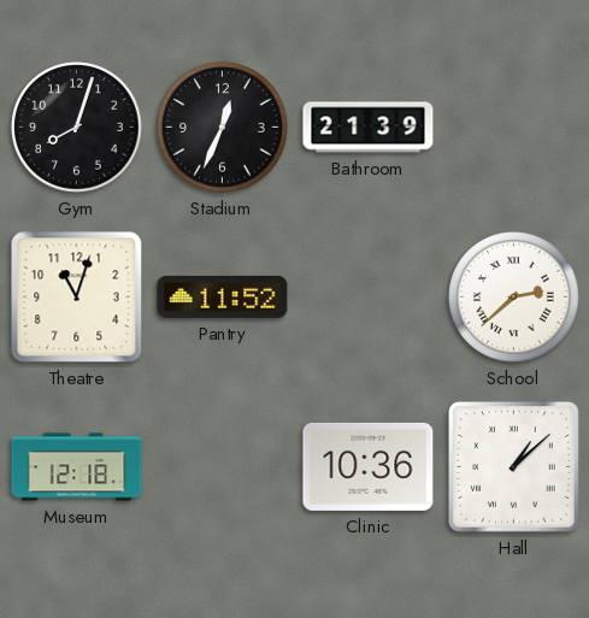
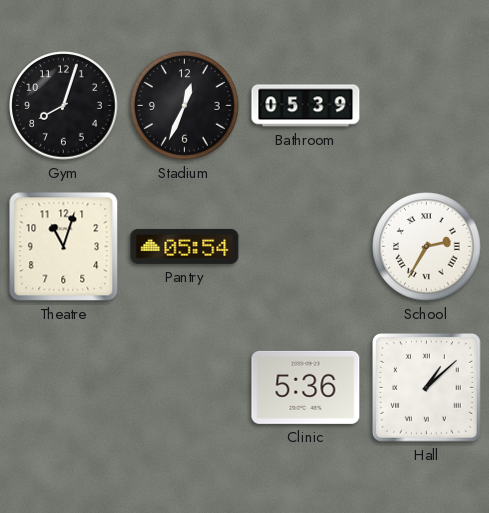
Bathroom: 21:39 -> 05:39
Pantry: 11:52 -> 05:54
School: 2:38 -> 2:35
Museum: 12:18 -> none
Clinic: 10:36 -> 5:36
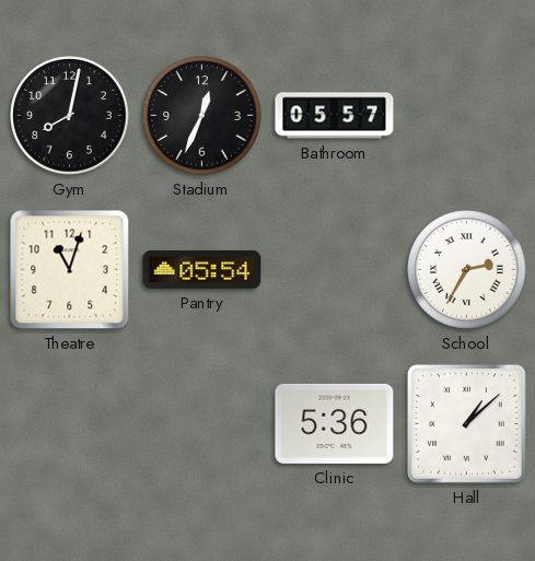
Gym: 8:03 -> 8:02
Bathroom: 05:39 -> 05:57
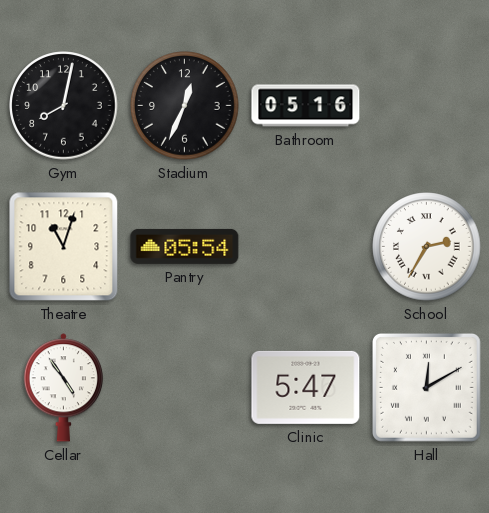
Bathroom: 05:57 -> 05:16
Cellar: none -> 4:54
Clinic: 5:36 -> 5:47
Hall: 1:08 -> 12:10
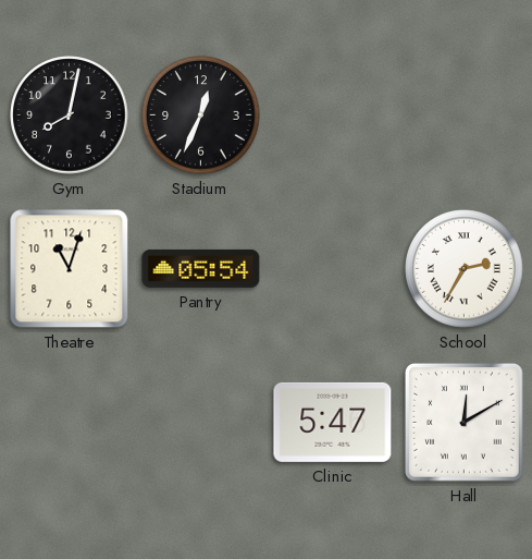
Bathroom: 05:16 -> none
Cellar: 4:54 -> none
